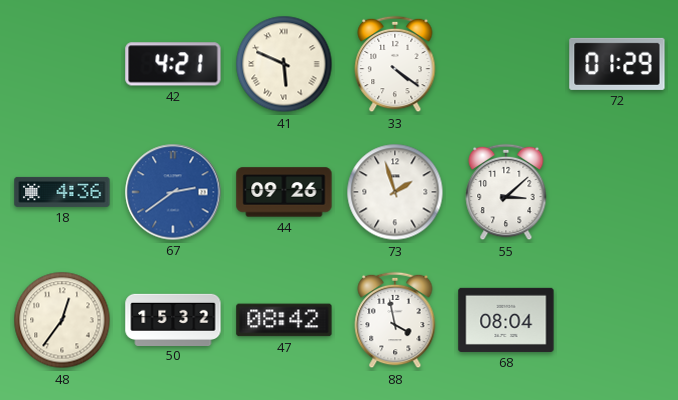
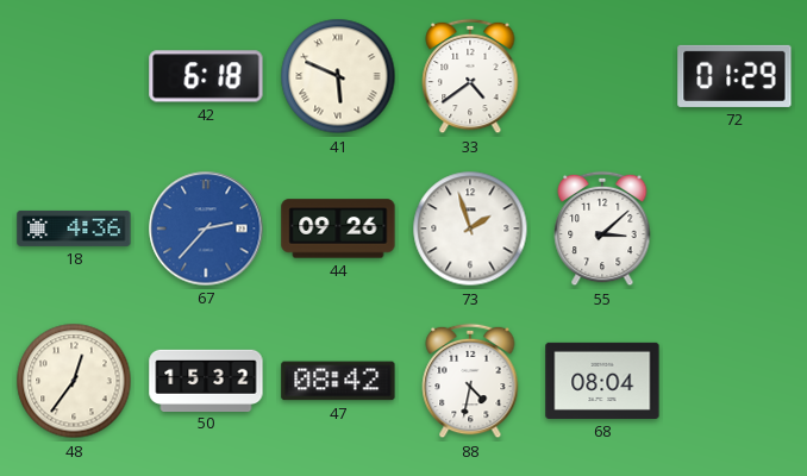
42: 4:21 -> 6:18
33: 4:21 -> 4:39
67: 2:39 -> 2:37
88: 3:58 -> 4:32
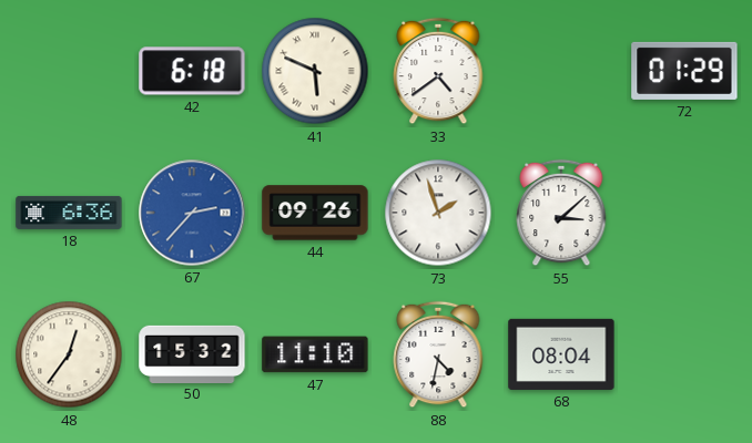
18: 4:36 -> 6:36
47: 08:42 -> 11:10
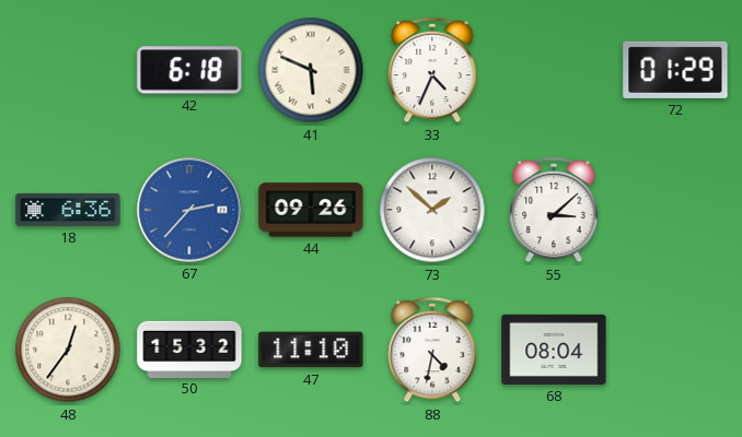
33: 4:39 -> 4:34
73: 1:57 -> 1:52
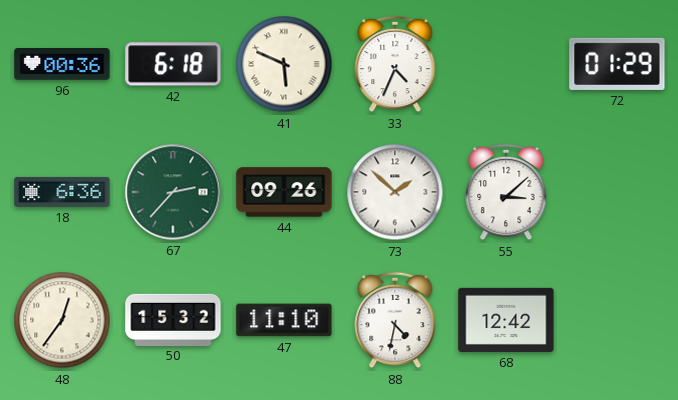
96: none -> 00:36
67 dial: blue -> green
68: 08:04 -> 12:42
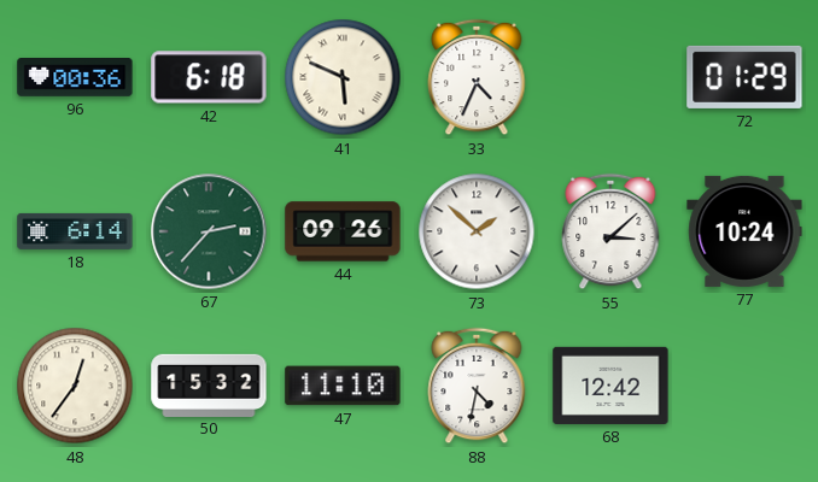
18: 6:36 -> 6:14
77: none -> 10:24
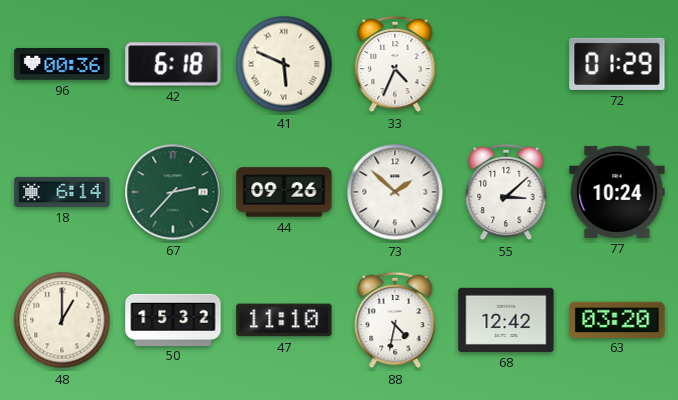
48: 12:36 -> 1:00
63: none -> 03:20
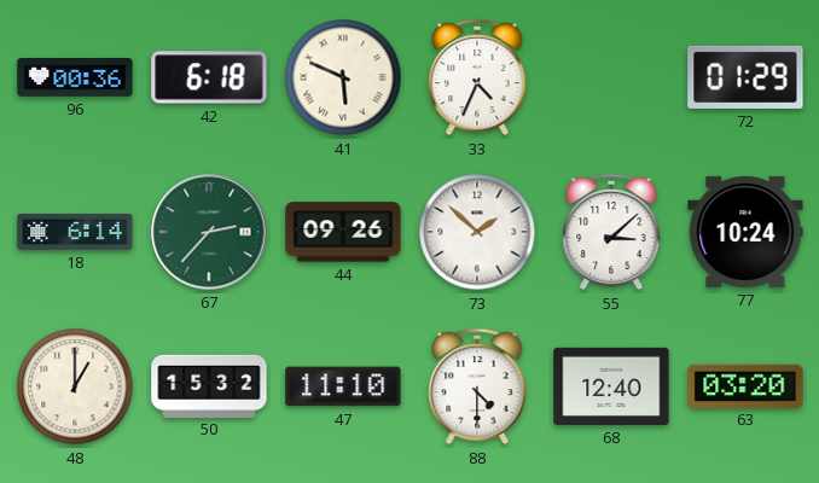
88: 4:32 -> 4:30
68: 12:42 -> 12:40
